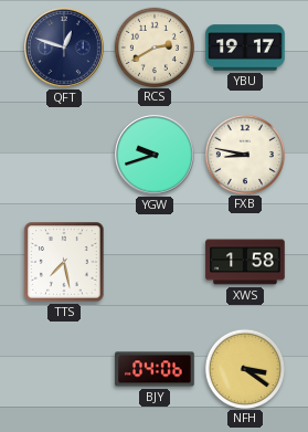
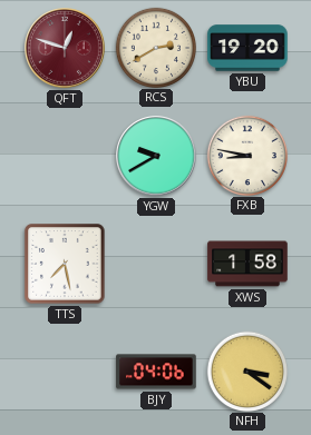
QFT dial: navy -> burgundy
YBU: 19:17 -> 19:20
YGW: 9:42 -> 9:40
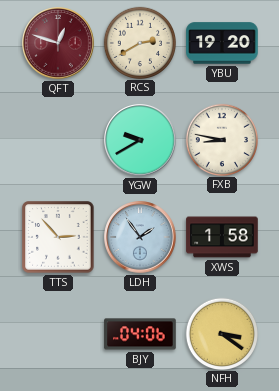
TTS: 7:28 -> 2:53
LDH: none -> 1:54
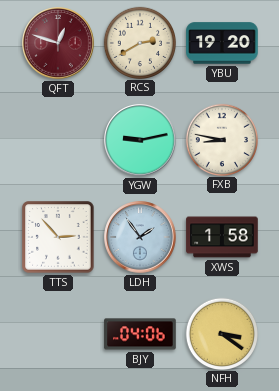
YGW: 9:40 -> 9:13
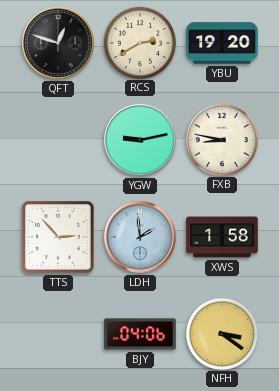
QFT dial: burgundy -> black
LDH: 1:54 -> 1:59
